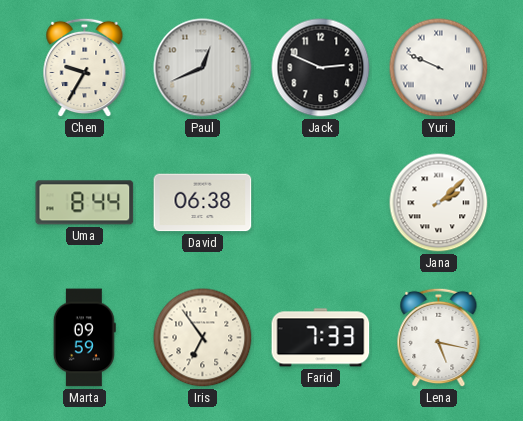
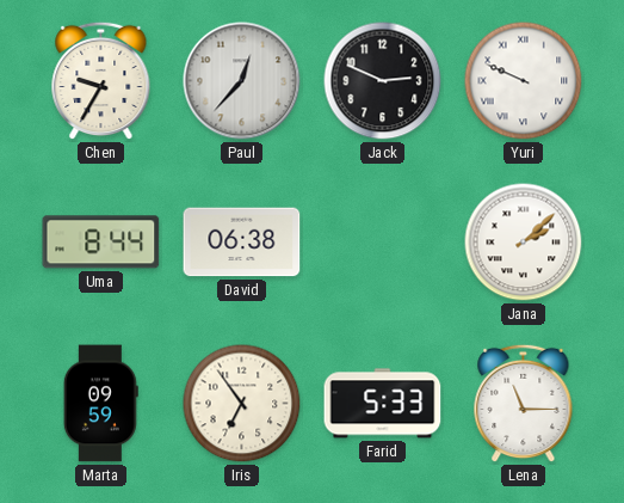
Paul: 12:41 -> 12:37
Farid: 7:33 -> 5:33
Lena: 5:17 -> 11:15
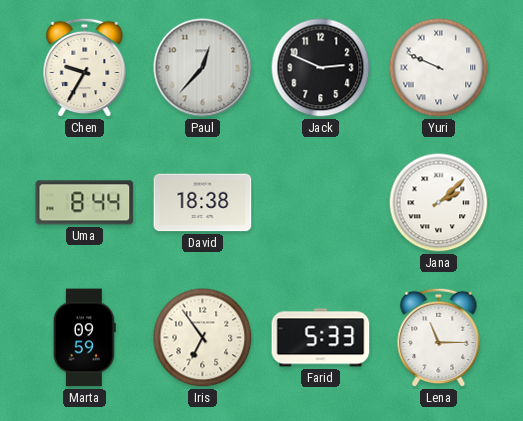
David: 06:38 -> 18:38
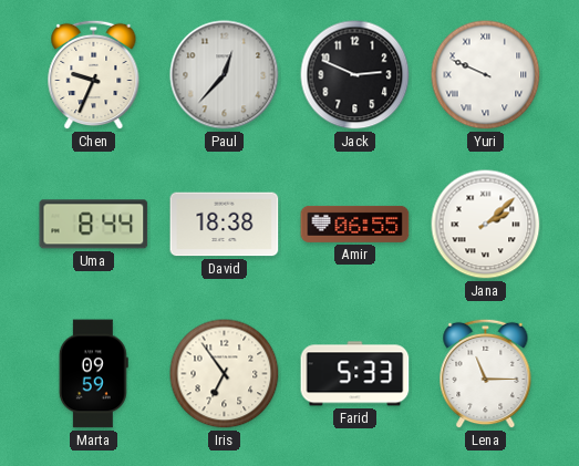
Chen: 9:35 -> 9:34
Amir: none -> 06:55
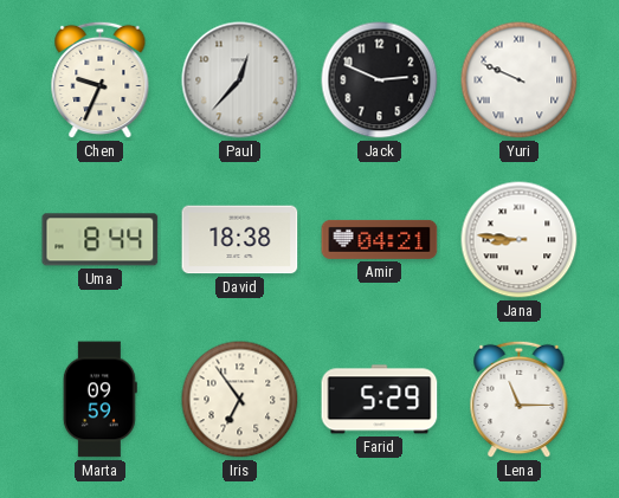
Amir: 06:55 -> 04:21
Jana: 2:08 -> 8:46
Farid: 5:33 -> 5:29
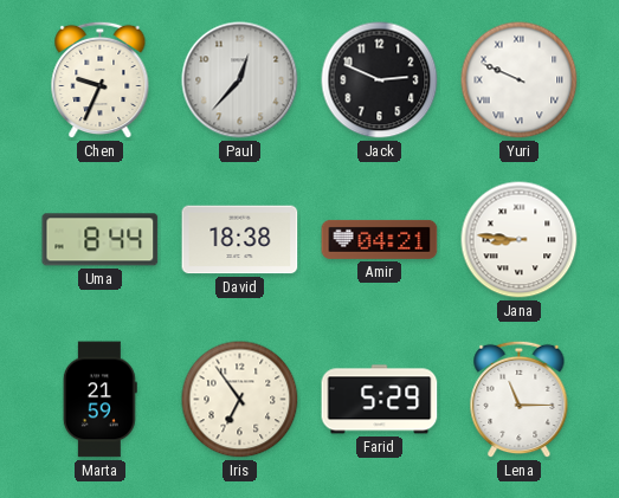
Marta: 09:59 -> 21:59
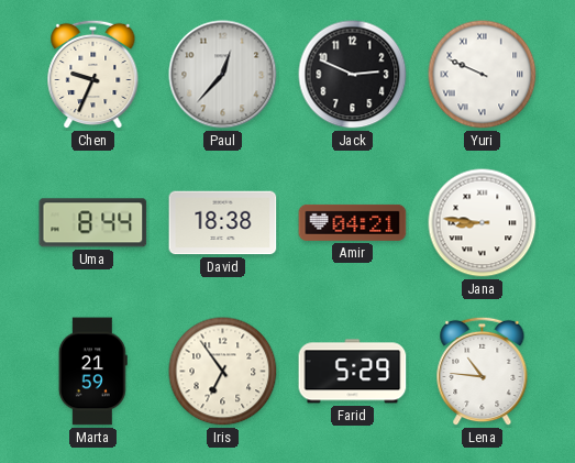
Lena: 11:15 -> 10:46
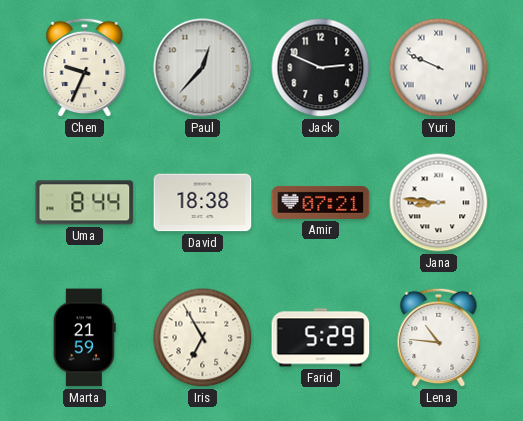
Amir: 04:21 -> 07:21
Iris: 6:54 -> 6:55
